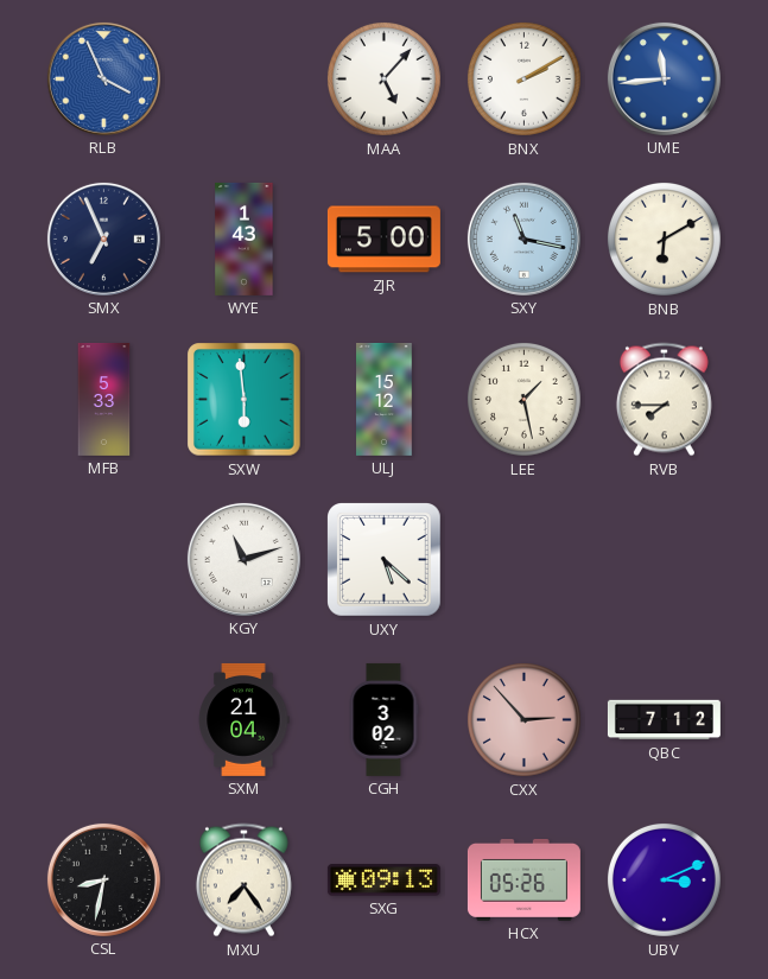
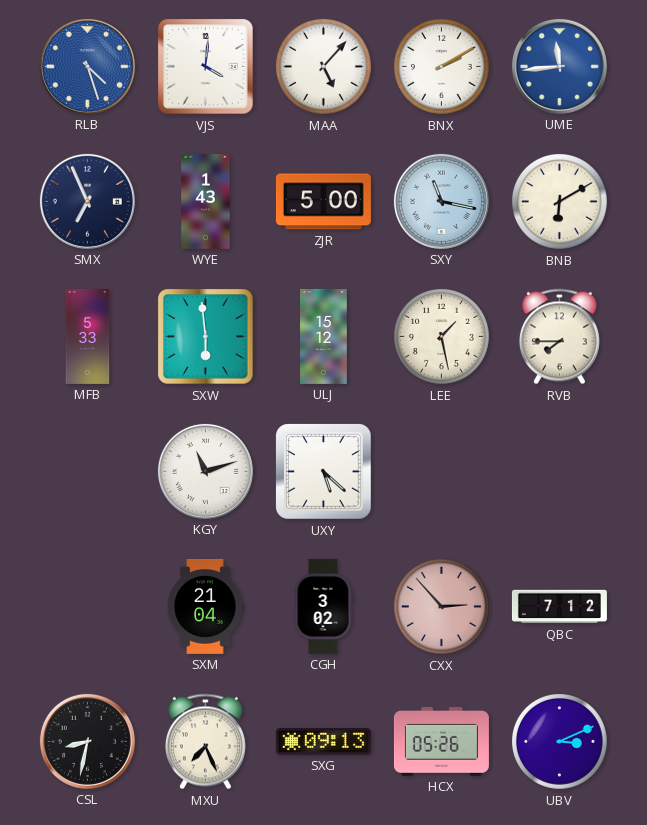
RLB: 3:56 -> 4:27
VJS: none -> 4:01
MXU: 7:24 -> 7:26
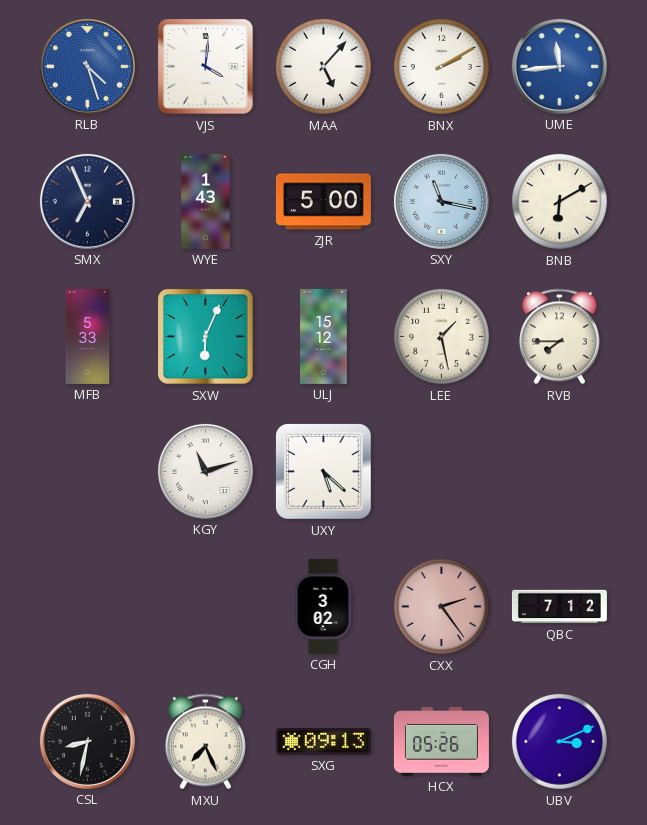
SXW: 5:59 -> 6:04
SXM: 21:04 -> none
CXX: 2:53 -> 2:24
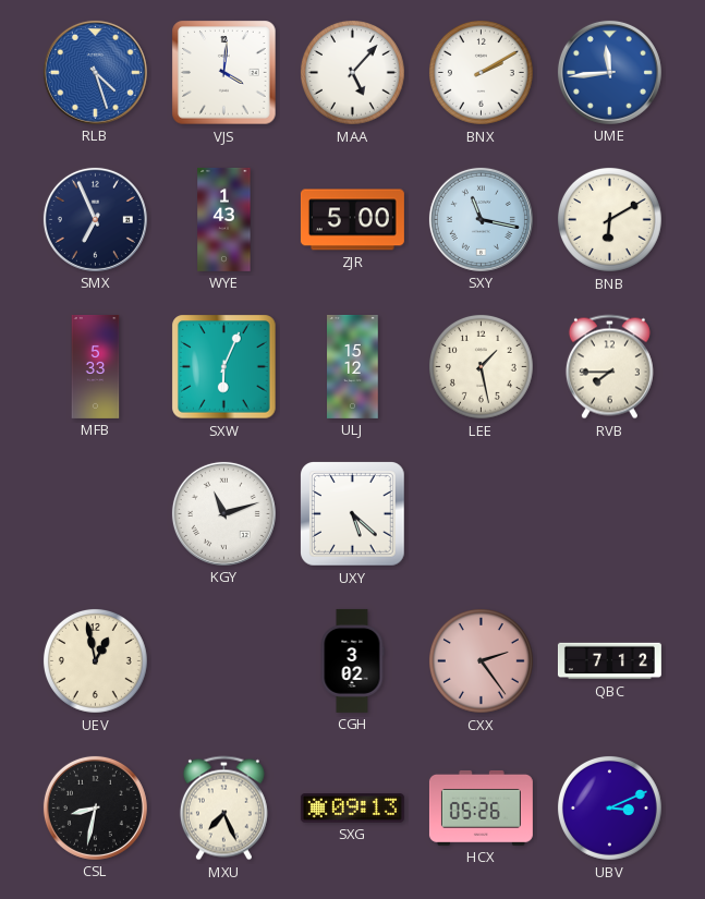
UEV: none -> 12:58
